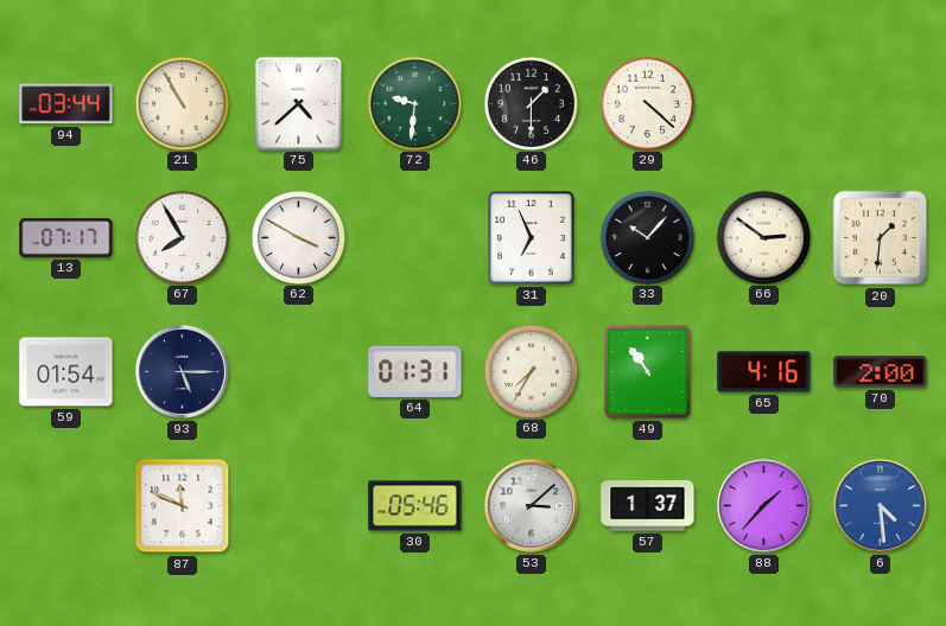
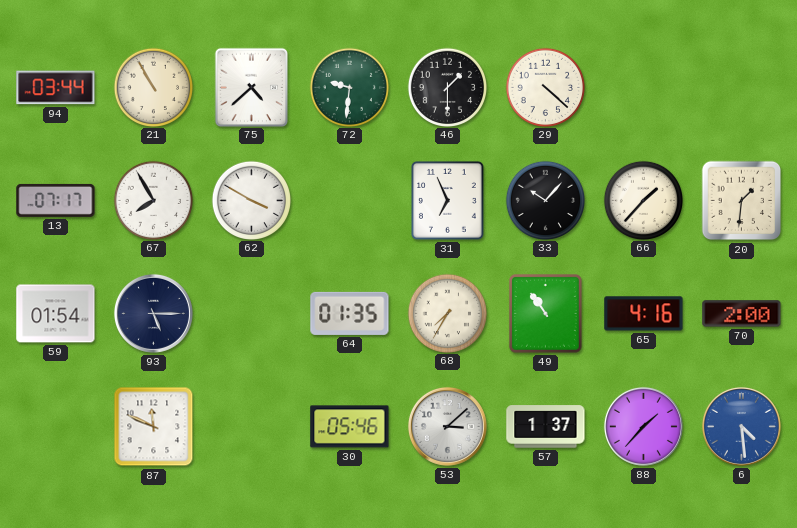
66: 2:51 -> 1:37
64: 01:31 -> 01:35
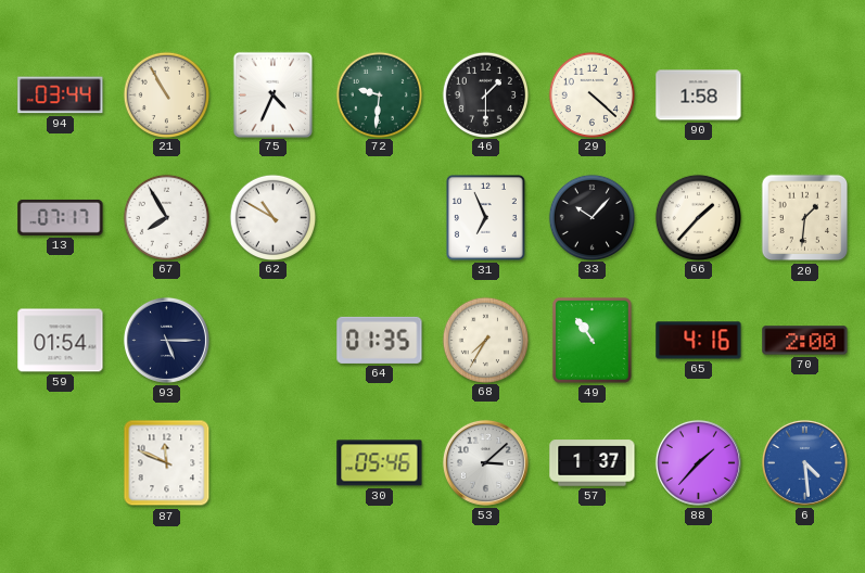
75: 4:38 -> 4:34
90: none -> 1:58
62: 3:50 -> 10:50
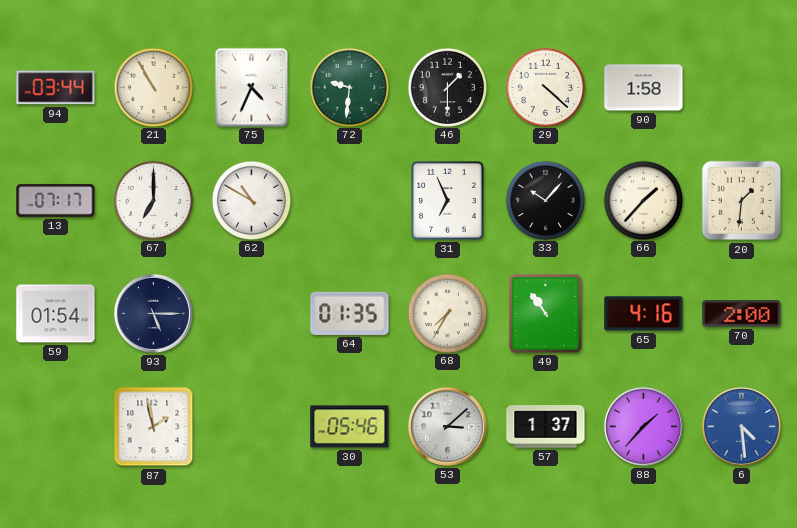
67: 7:55 -> 7:00
87: 11:49 -> 1:58
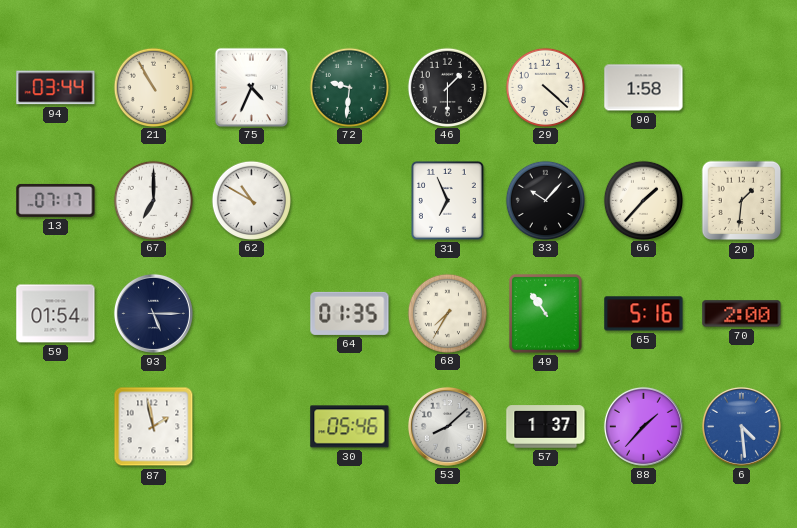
65: 4:16 -> 5:16
53: 3:08 -> 8:08
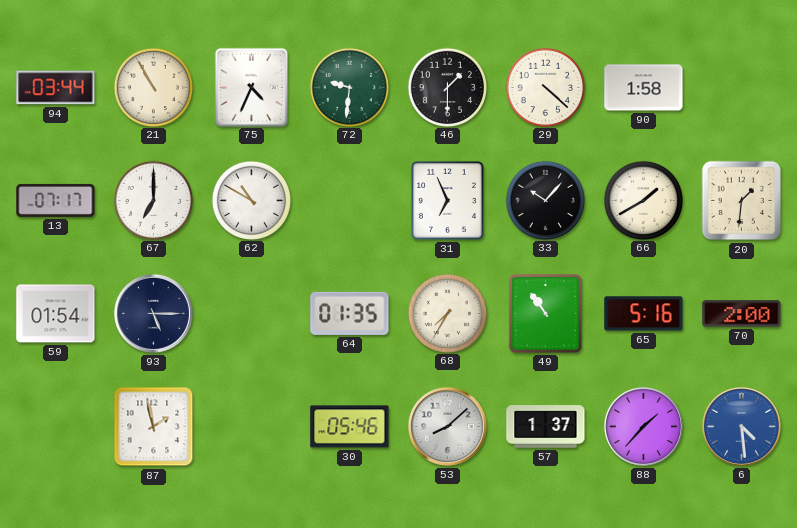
66: 1:37 -> 1:40
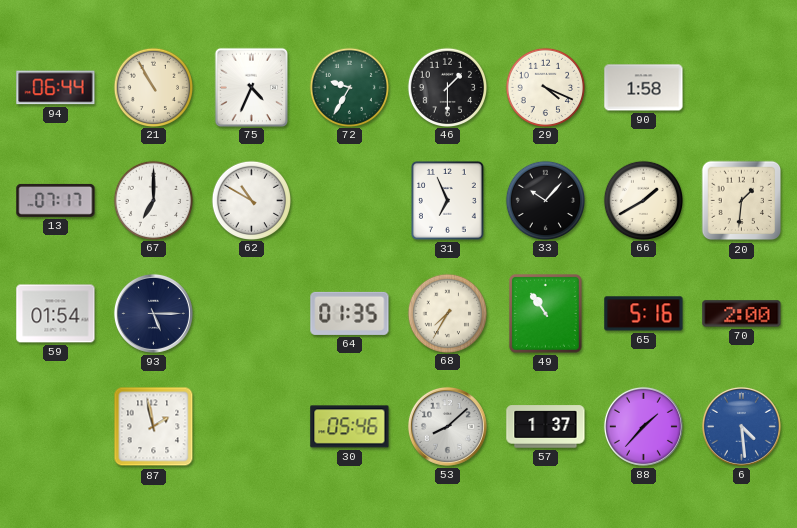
94: 03:44 -> 06:44
72: 9:31 -> 9:35
29: 4:22 -> 4:19
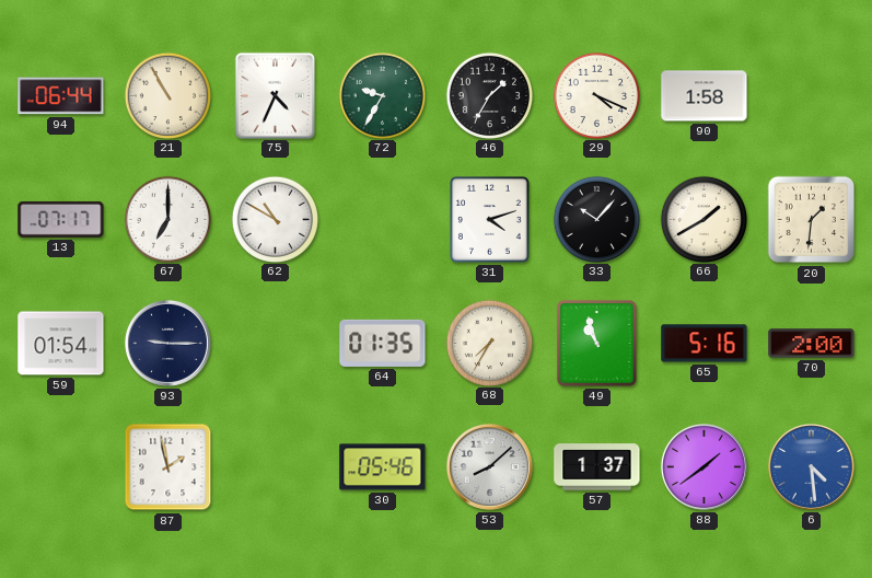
46: 1:30 -> 1:35
31: 6:56 -> 4:12
93: 5:15 -> 9:15
49: 10:54 -> 10:57
88: 1:37 -> 1:39
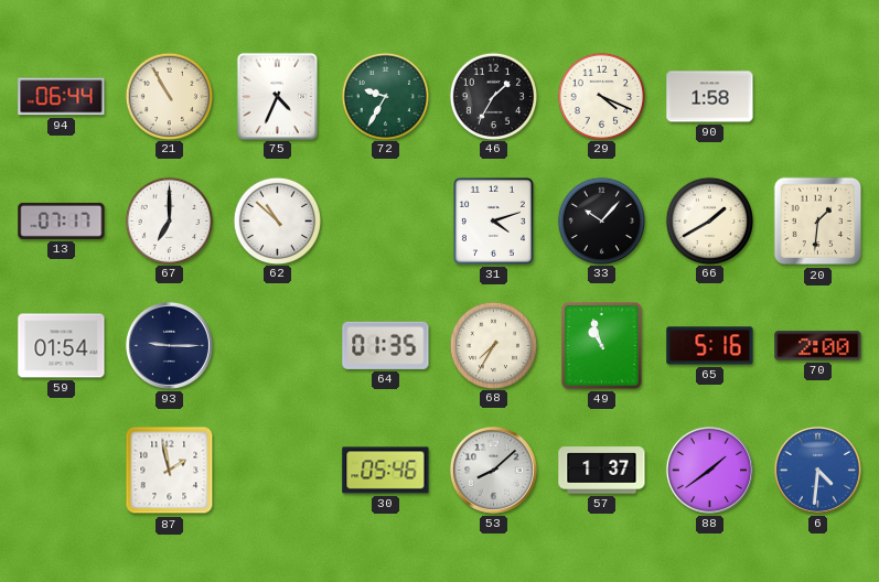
62: 10:50 -> 10:52
6: 4:29 -> 4:31
